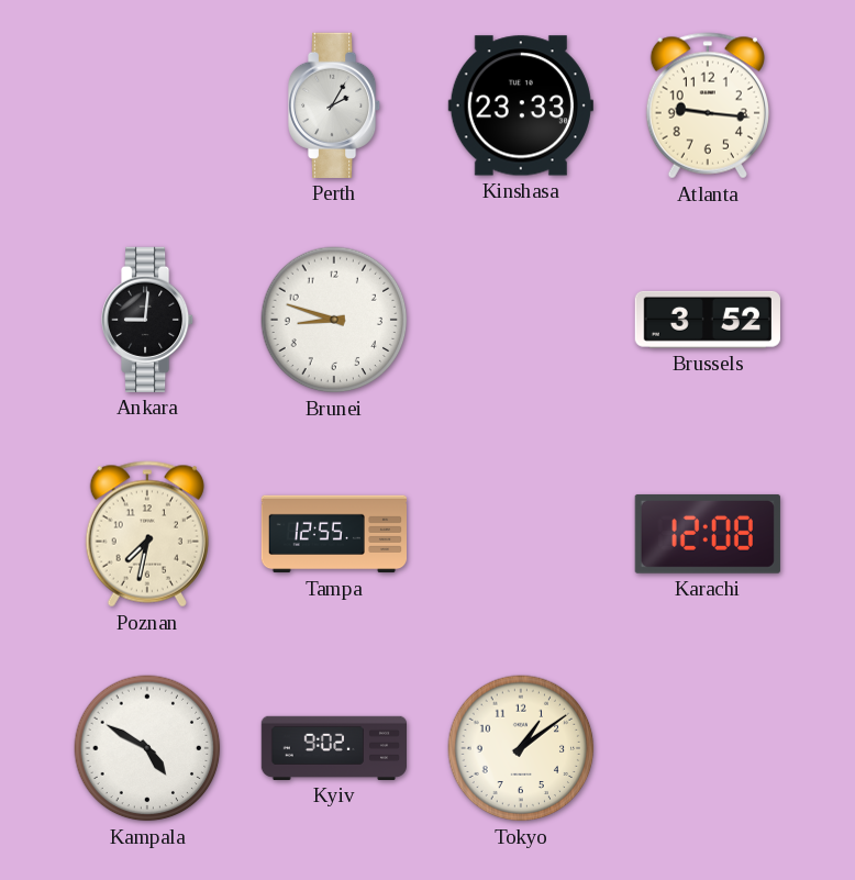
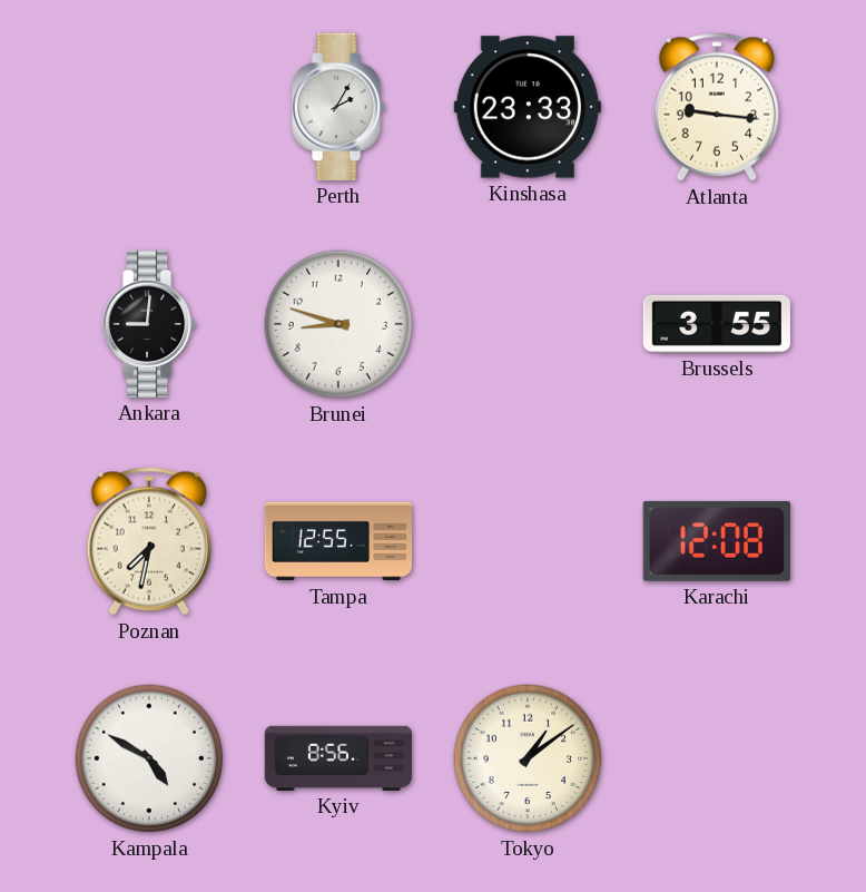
Brussels: 3:52 -> 3:55
Kyiv: 9:02 -> 8:56
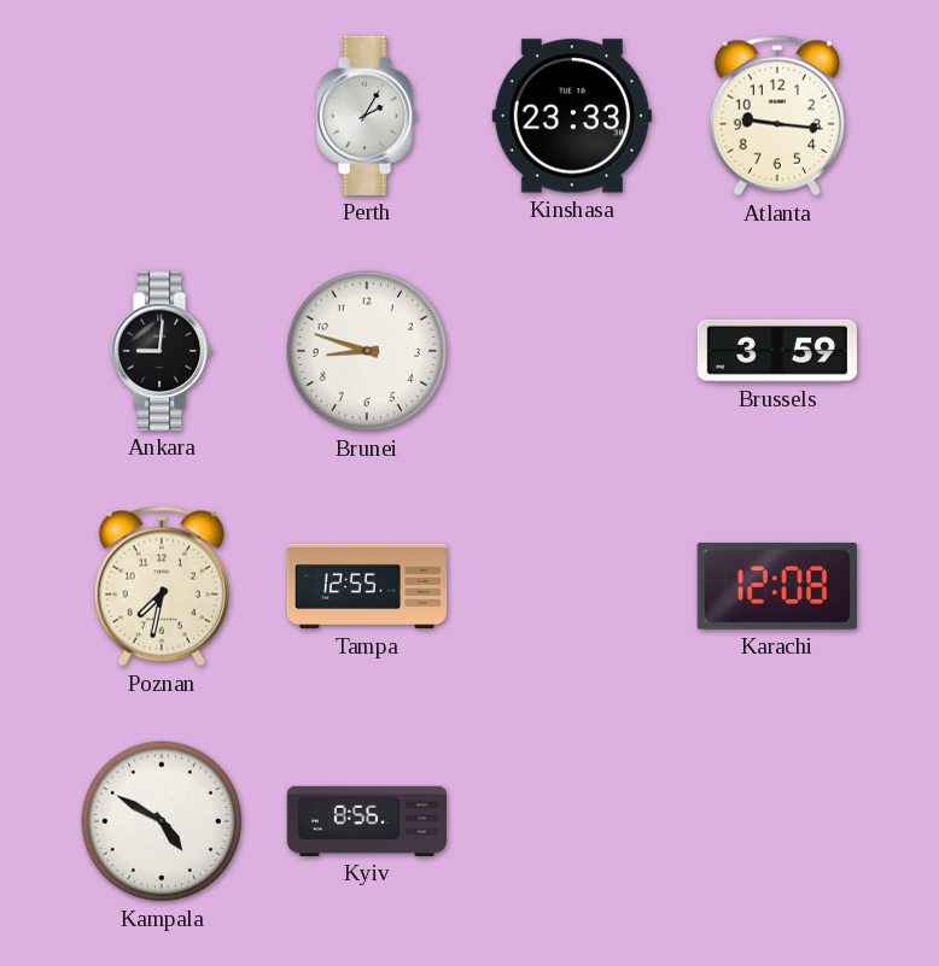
Brussels: 3:55 -> 3:59
Tokyo: 1:09 -> none
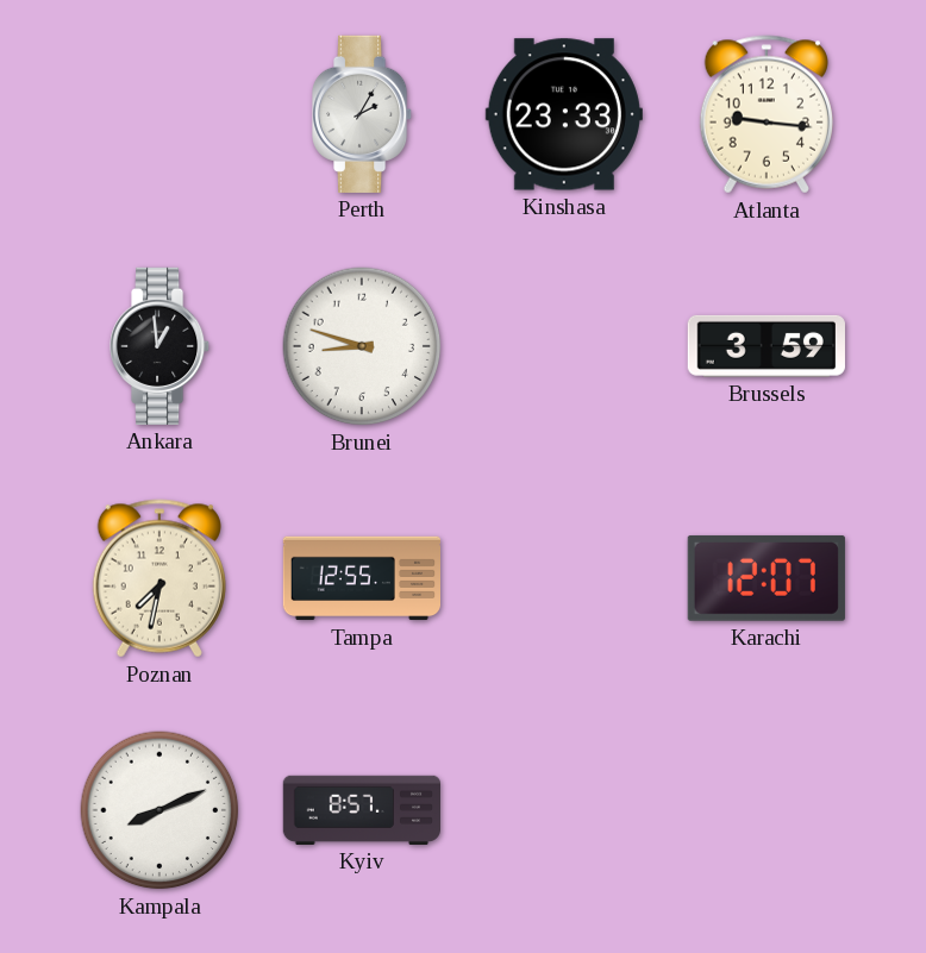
Ankara: 9:01 -> 12:59
Karachi: 12:08 -> 12:07
Kampala: 4:50 -> 8:11
Kyiv: 8:56 -> 8:57
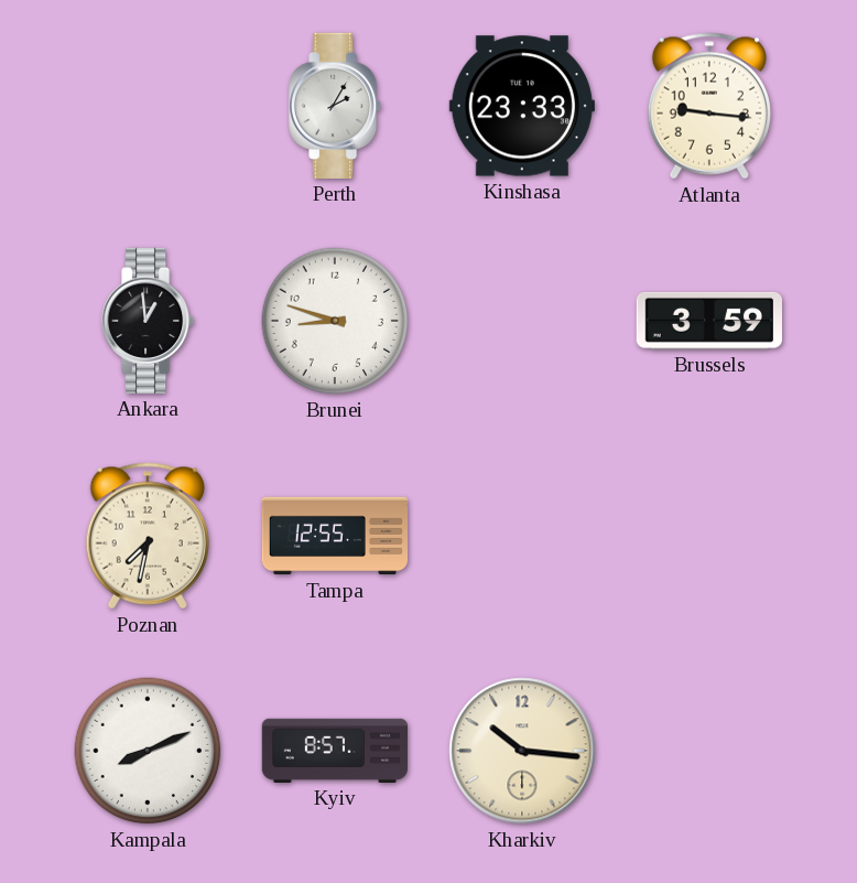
Karachi: 12:07 -> none
Kharkiv: none -> 10:16
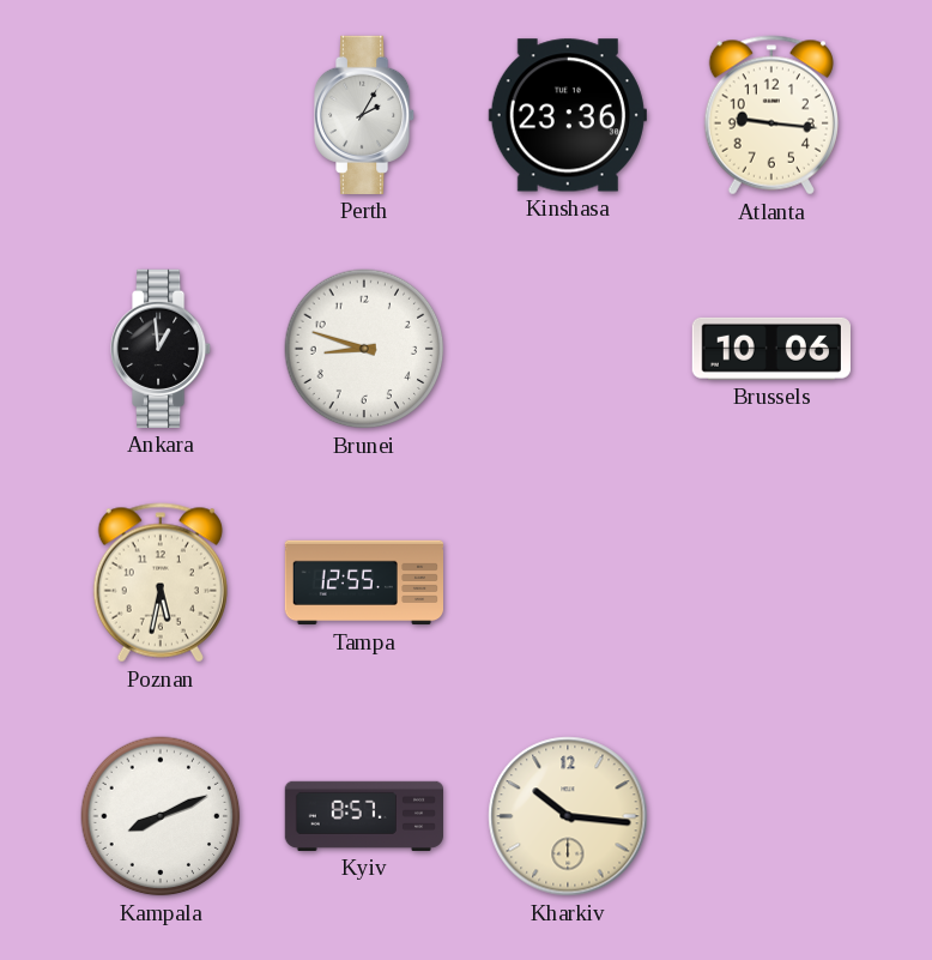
Kinshasa: 23:33 -> 23:36
Brussels: 3:59 -> 10:06
Poznan: 7:32 -> 5:32
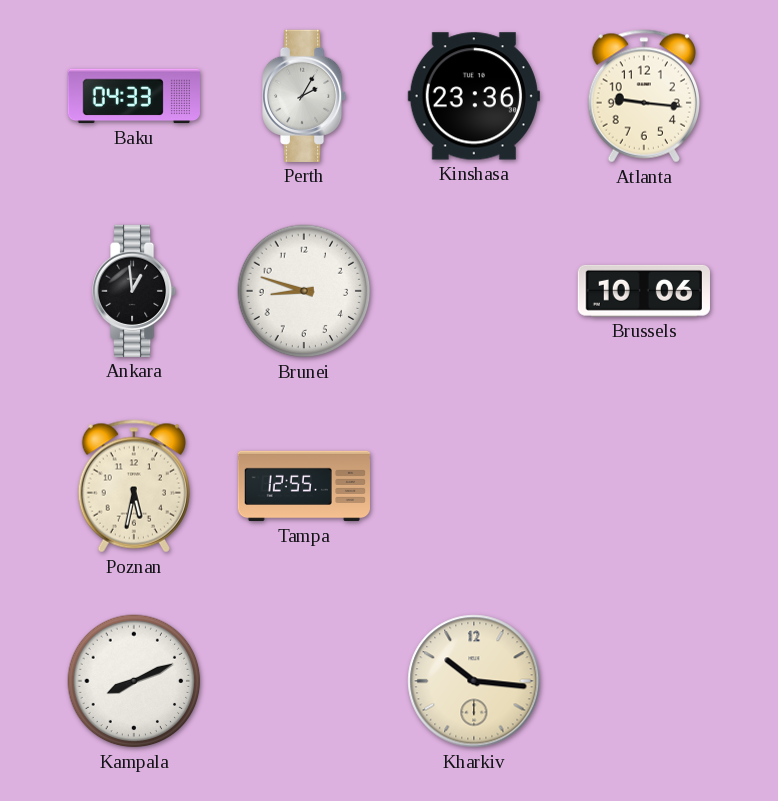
Baku: none -> 04:33
Kyiv: 8:57 -> none
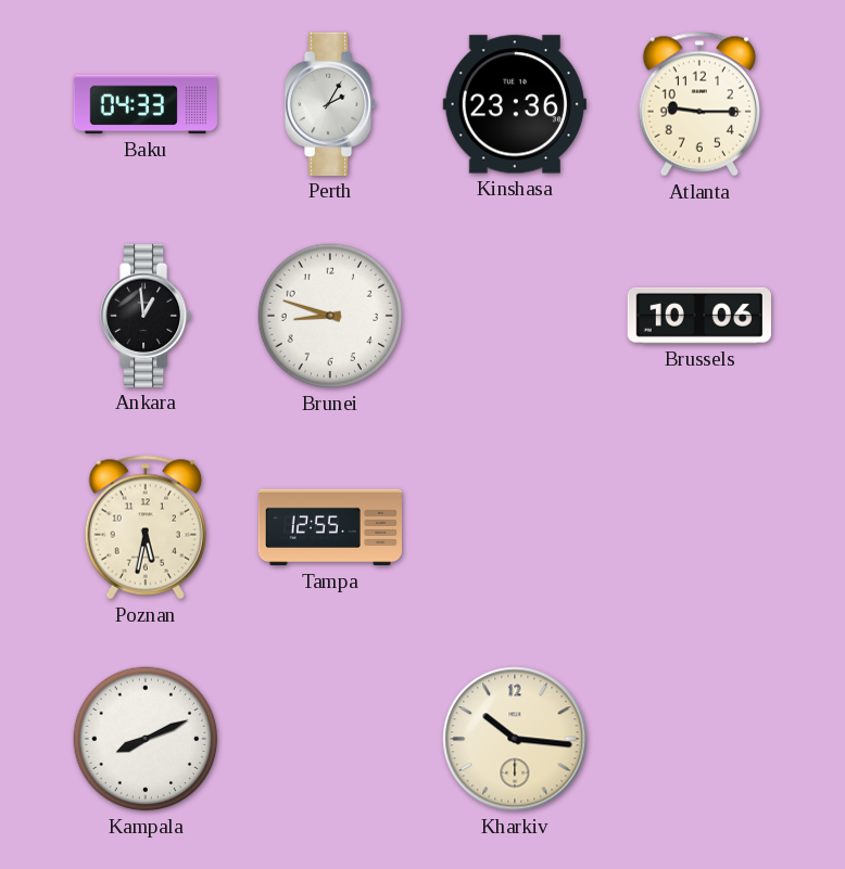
Atlanta: 9:16 -> 9:15
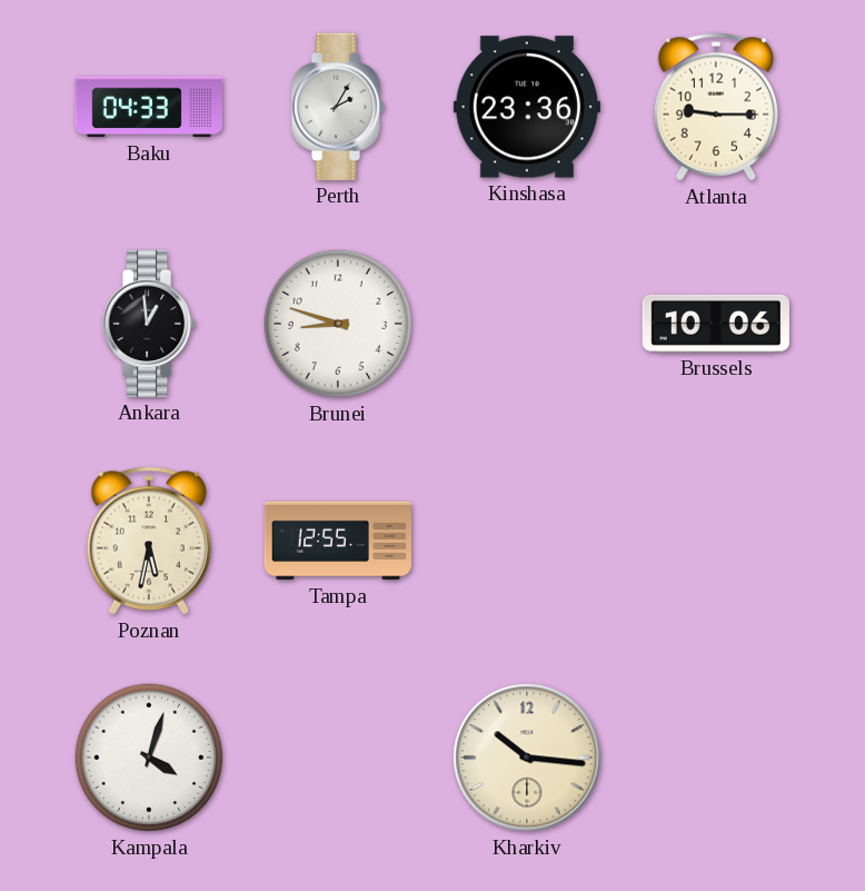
Kampala: 8:11 -> 4:03
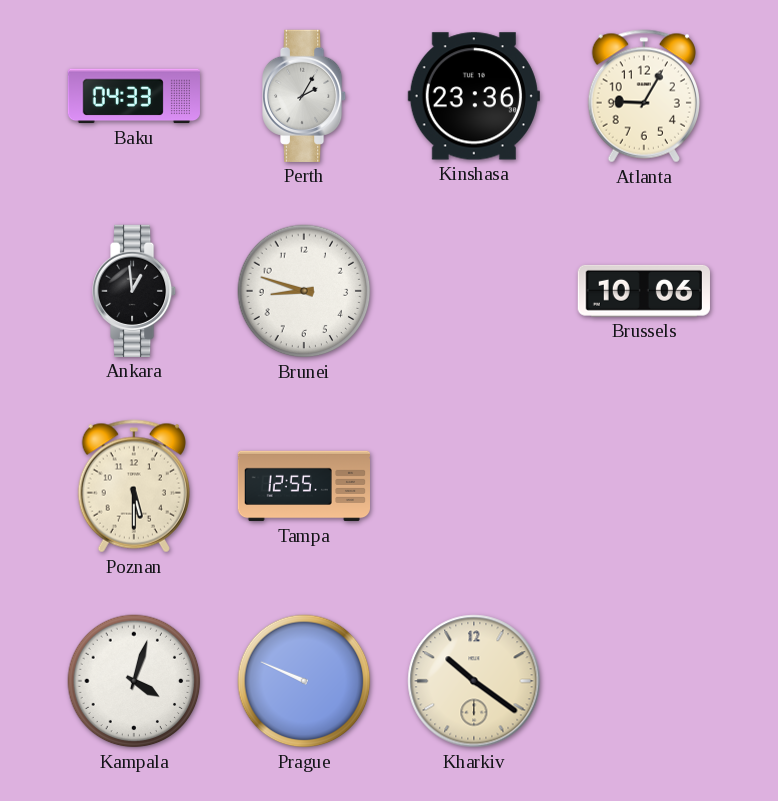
Atlanta: 9:15 -> 9:05
Poznan: 5:32 -> 5:30
Prague: none -> 9:49
Kharkiv: 10:16 -> 10:21
